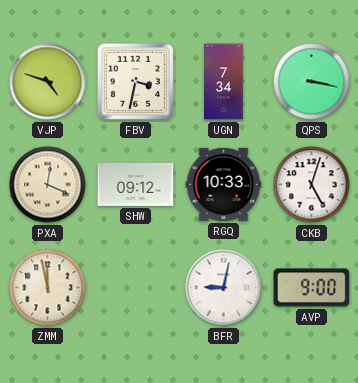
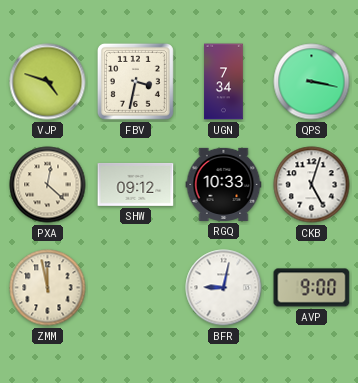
PXA: 12:19 -> 12:22
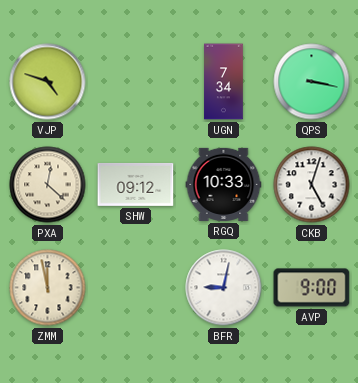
FBV: 3:32 -> none
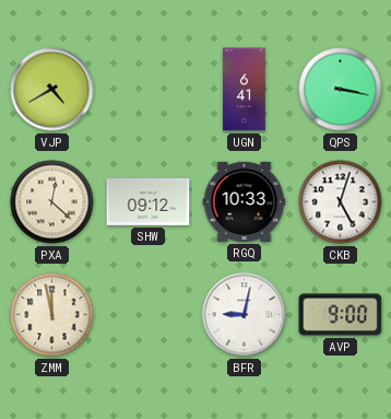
VJP: 4:48 -> 4:40
UGN: 7:34 -> 6:41
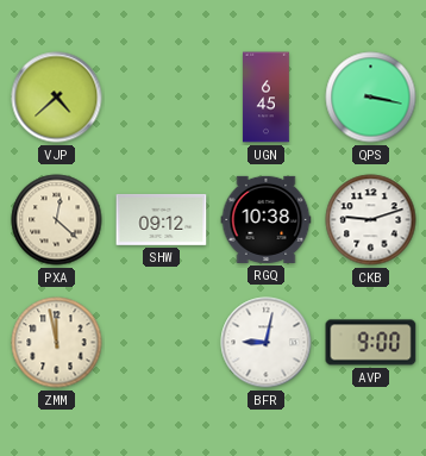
VJP: 4:40 -> 4:38
UGN: 6:41 -> 6:45
RGQ: 10:33 -> 10:38
CKB: 5:03 -> 9:12
